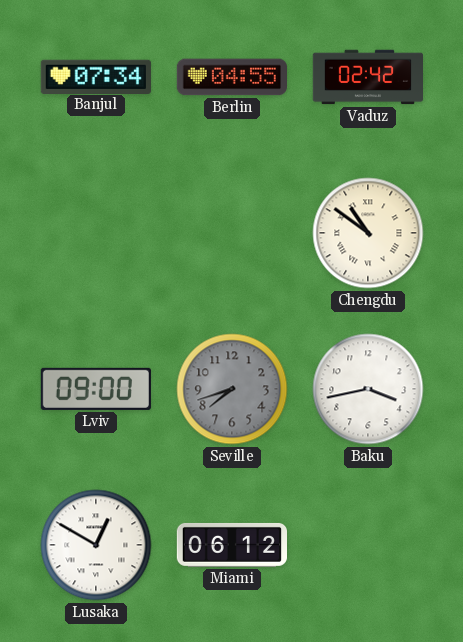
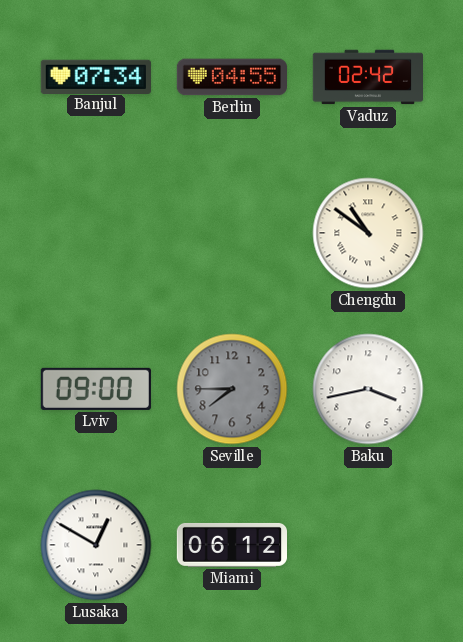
Seville: 7:42 -> 7:45
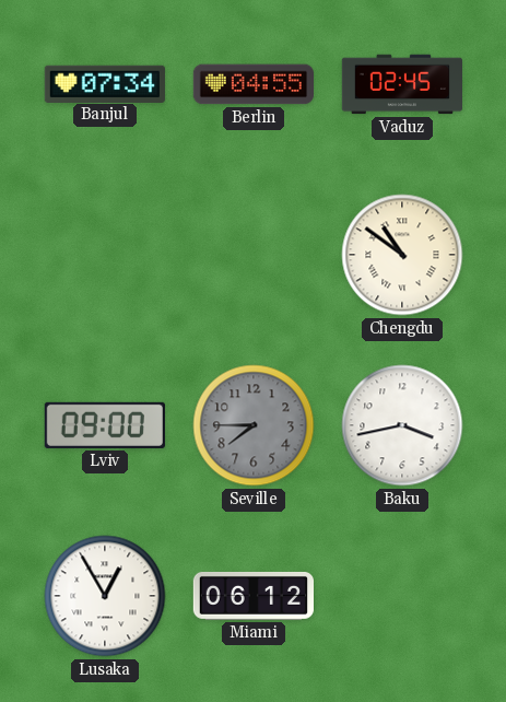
Vaduz: 02:42 -> 02:45
Lusaka: 12:50 -> 12:55
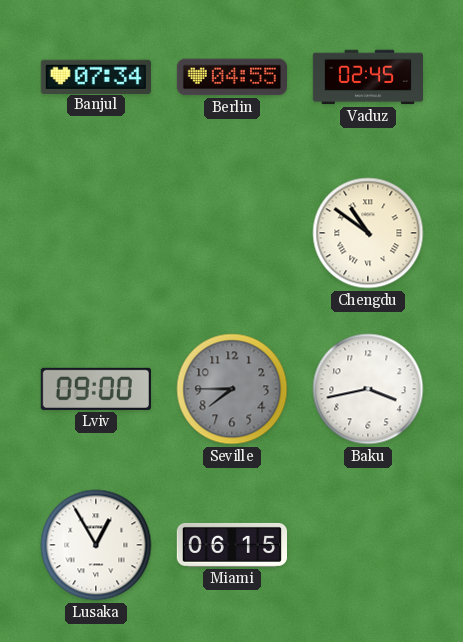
Miami: 06:12 -> 06:15
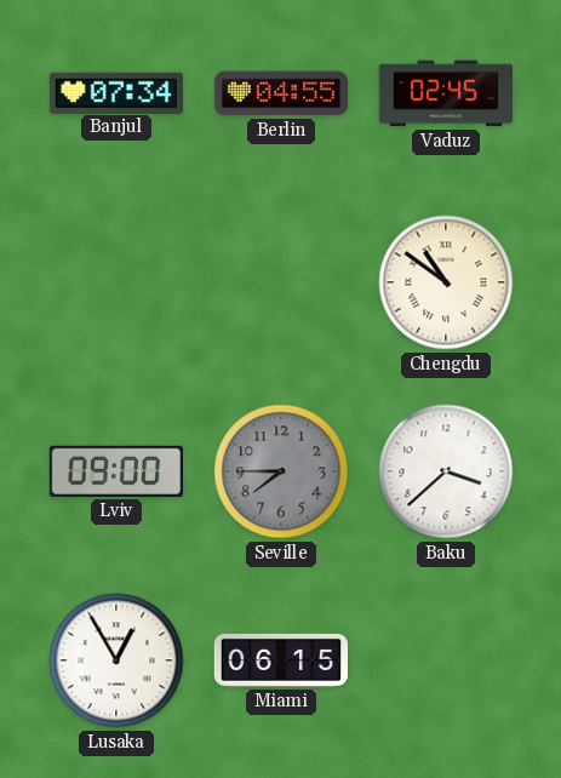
Baku: 3:43 -> 3:38
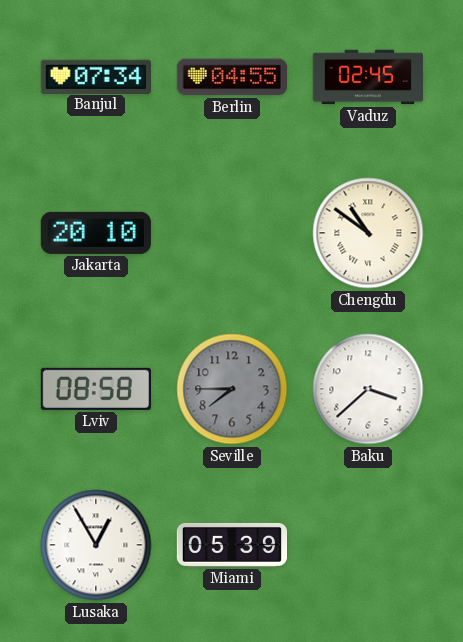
Jakarta: none -> 20:10
Lviv: 09:00 -> 08:58
Miami: 06:15 -> 05:39
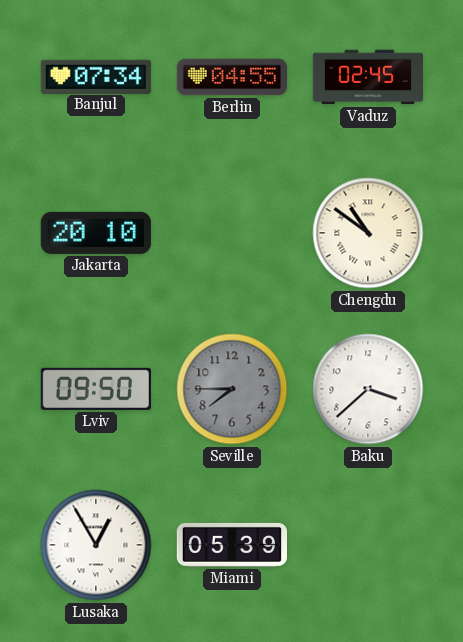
Lviv: 08:58 -> 09:50
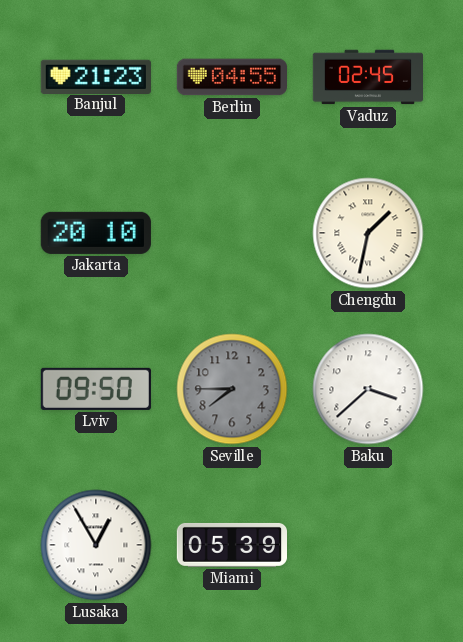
Banjul: 07:34 -> 21:23
Chengdu: 10:51 -> 1:32
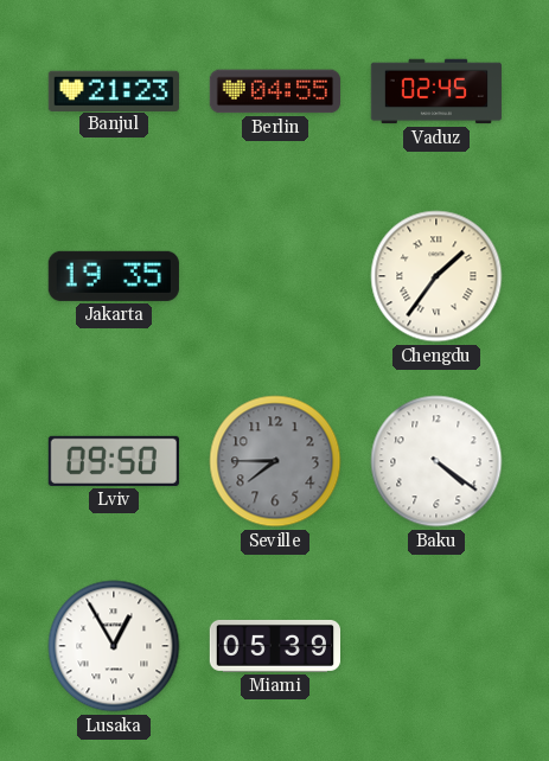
Jakarta: 20:10 -> 19:35
Chengdu: 1:32 -> 1:36
Baku: 3:38 -> 4:21
